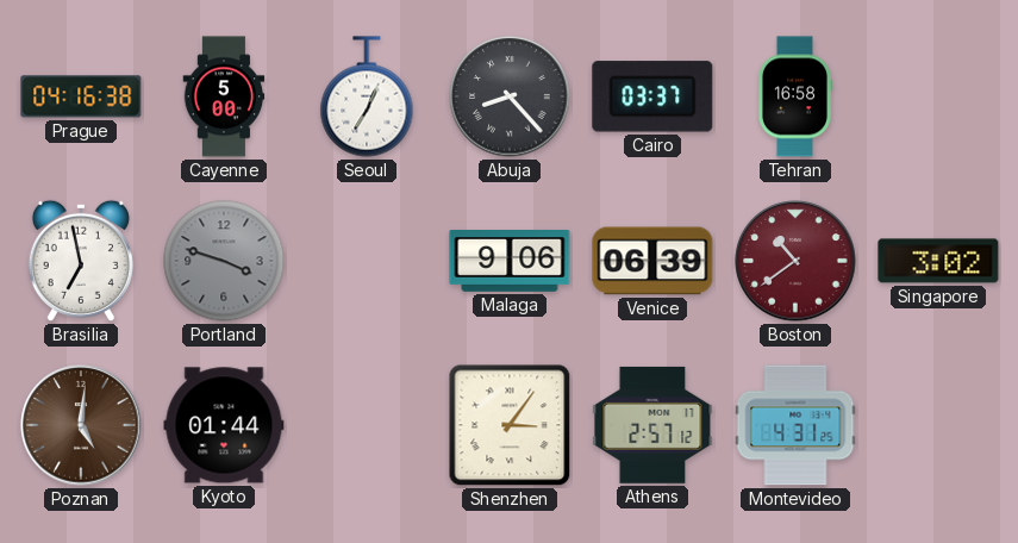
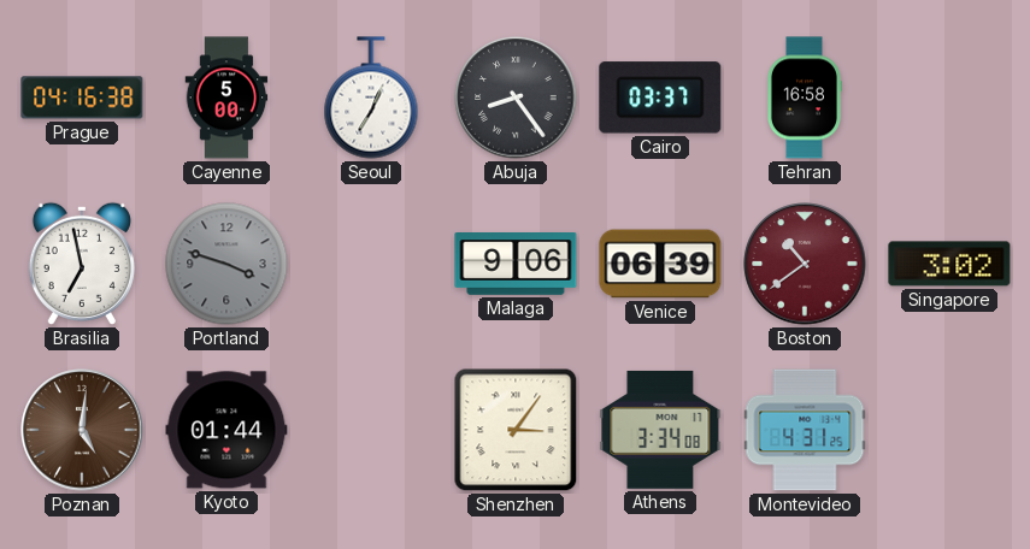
Abuja: 8:23 -> 8:24
Athens: 2:57 -> 3:34
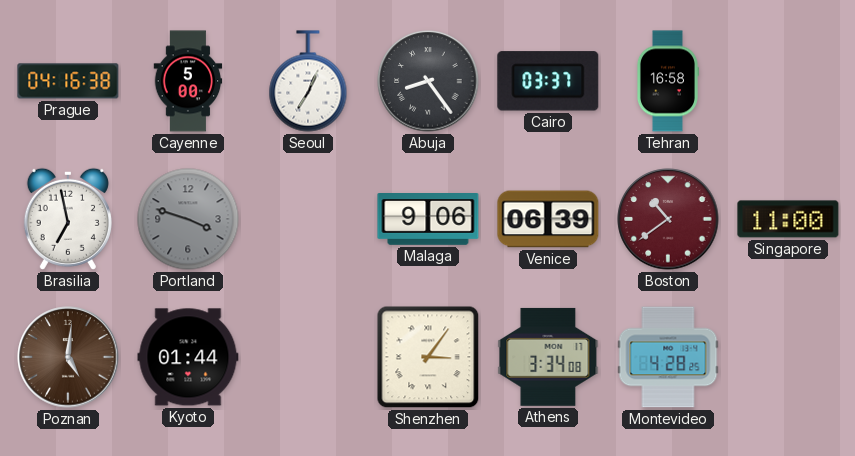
Singapore: 3:02 -> 11:00
Montevideo: 4:31 -> 4:28
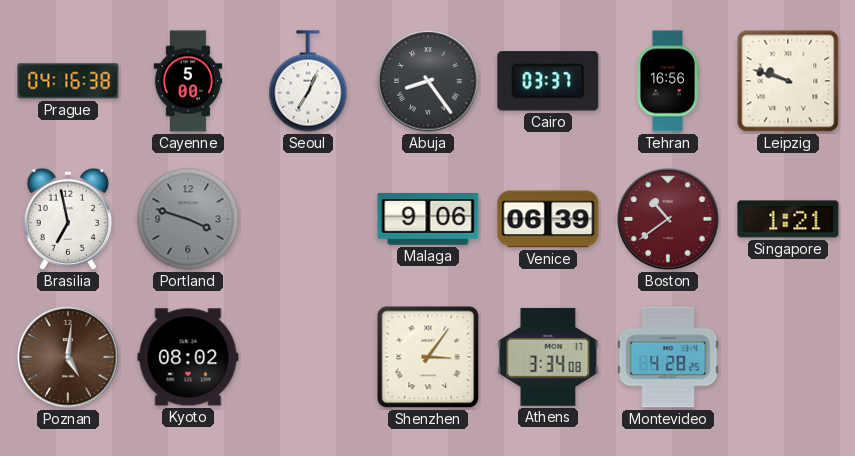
Tehran: 16:58 -> 16:56
Leipzig: none -> 9:48
Singapore: 11:00 -> 1:21
Kyoto: 01:44 -> 08:02
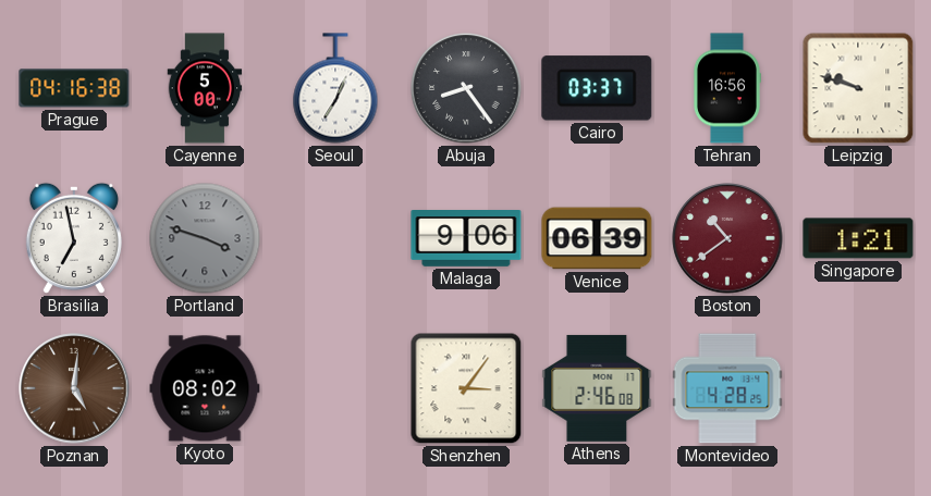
Athens: 3:34 -> 2:46
